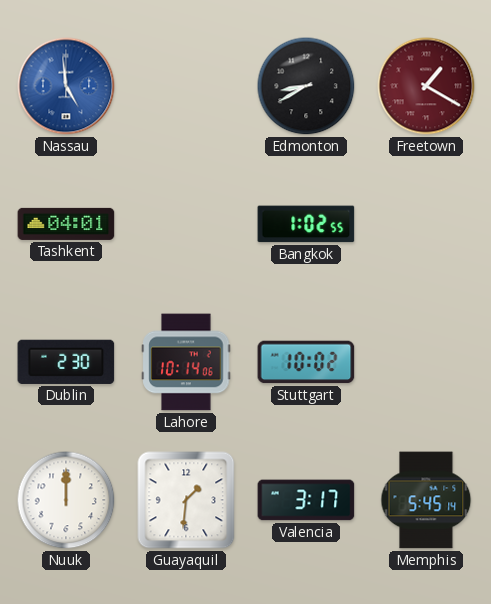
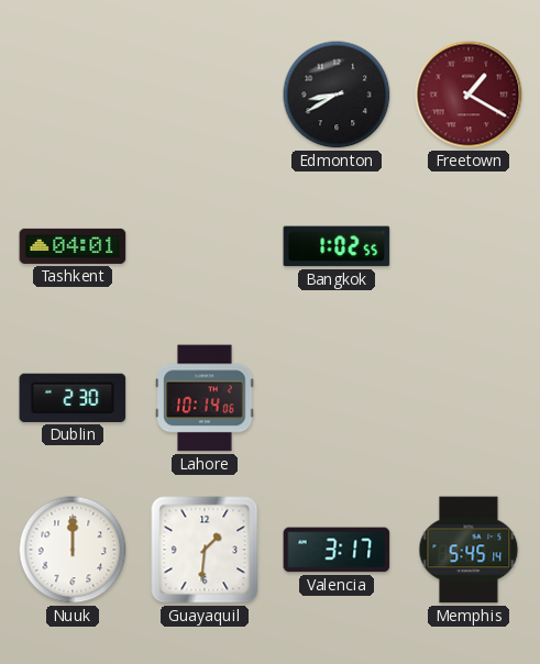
Nassau: 4:59 -> none
Stuttgart: 10:02 -> none
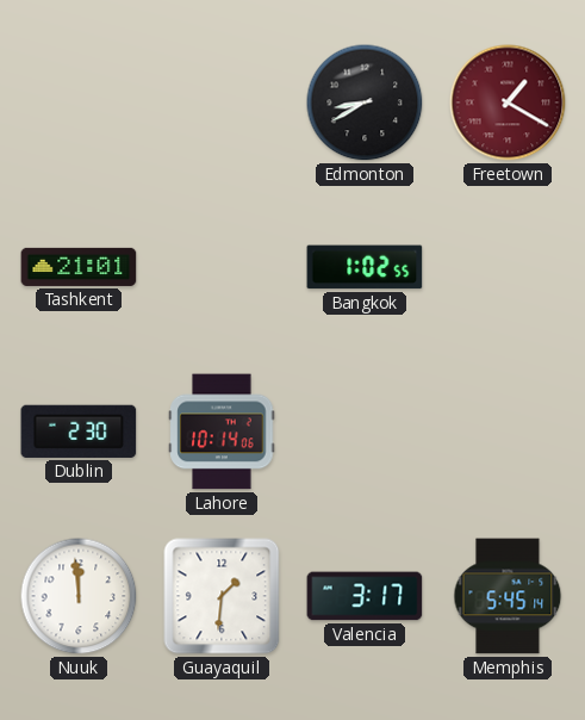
Tashkent: 04:01 -> 21:01
Nuuk: 12:00 -> 11:59
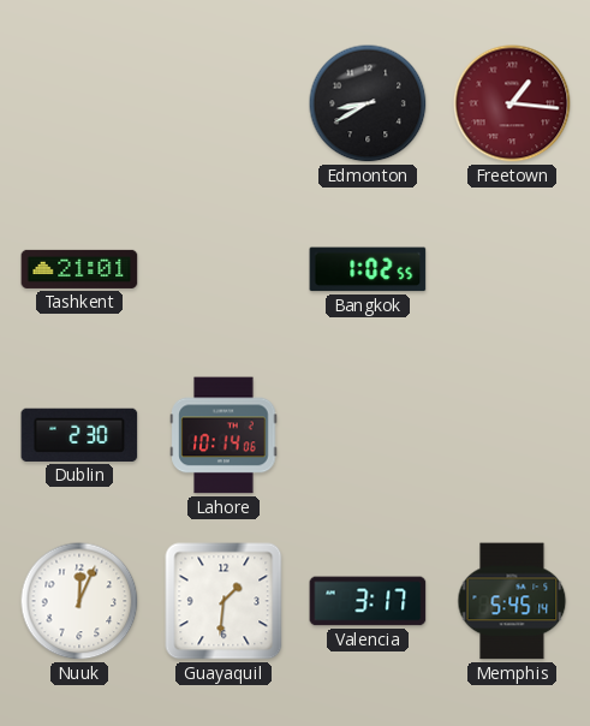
Freetown: 1:20 -> 1:16
Nuuk: 11:59 -> 12:04
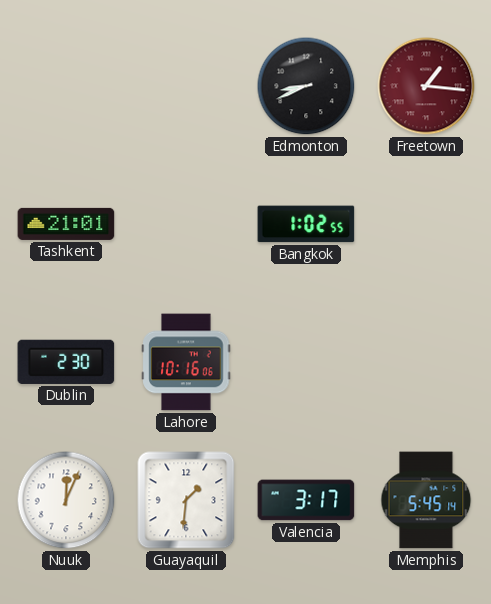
Edmonton: 8:40 -> 8:41
Lahore: 10:14 -> 10:16
